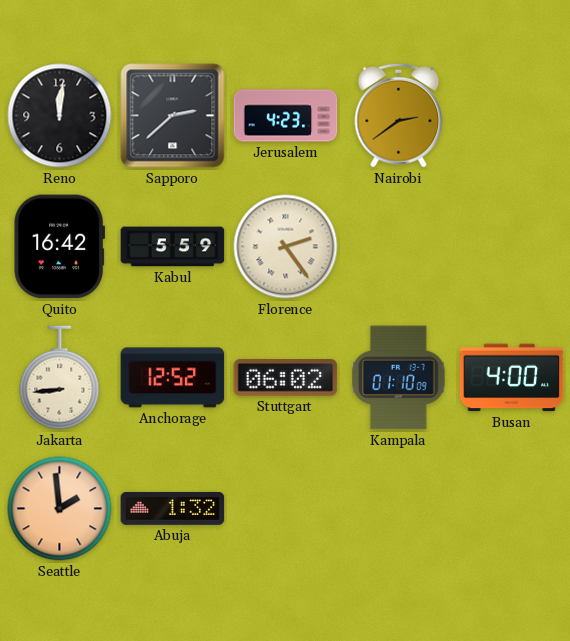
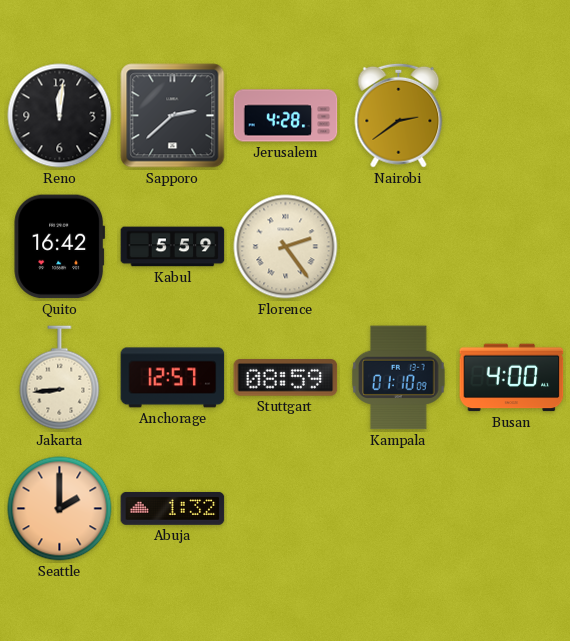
Jerusalem: 4:23 -> 4:28
Anchorage: 12:52 -> 12:57
Stuttgart: 06:02 -> 08:59
Seattle: 1:59 -> 2:00
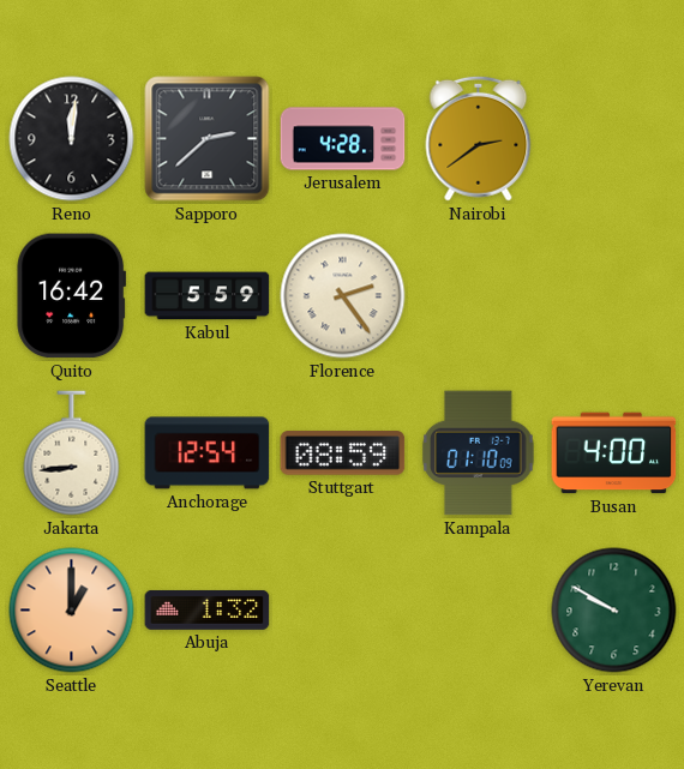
Anchorage: 12:57 -> 12:54
Seattle: 2:00 -> 1:00
Yerevan: none -> 9:50
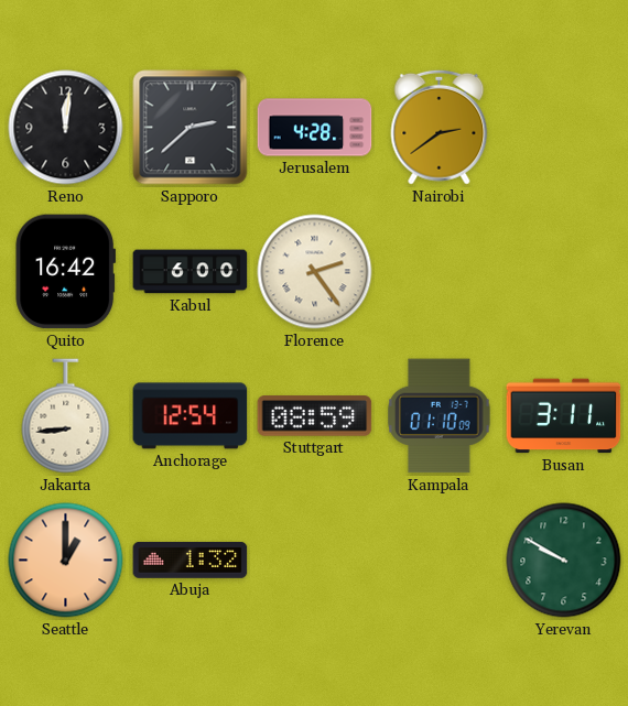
Kabul: 5:59 -> 6:00
Busan: 4:00 -> 3:11
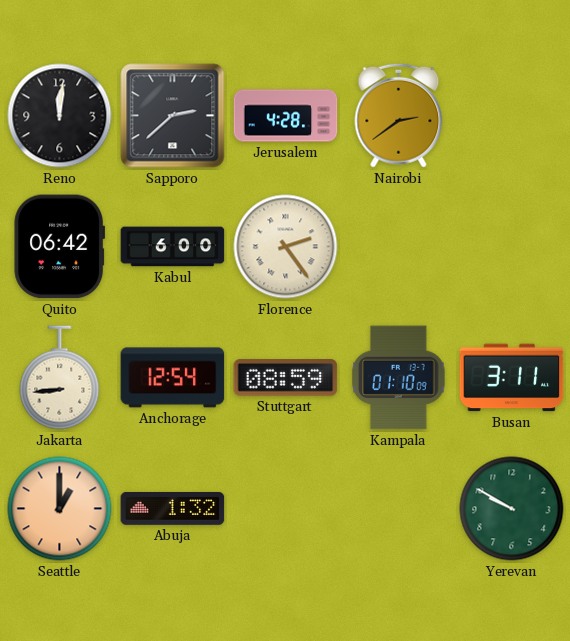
Quito: 16:42 -> 06:42
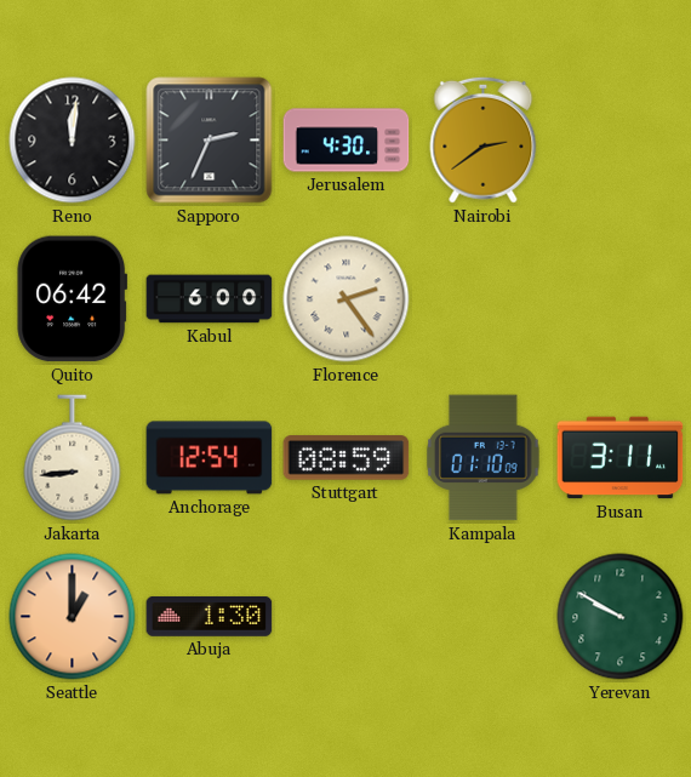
Sapporo: 2:38 -> 2:34
Jerusalem: 4:28 -> 4:30
Abuja: 1:32 -> 1:30
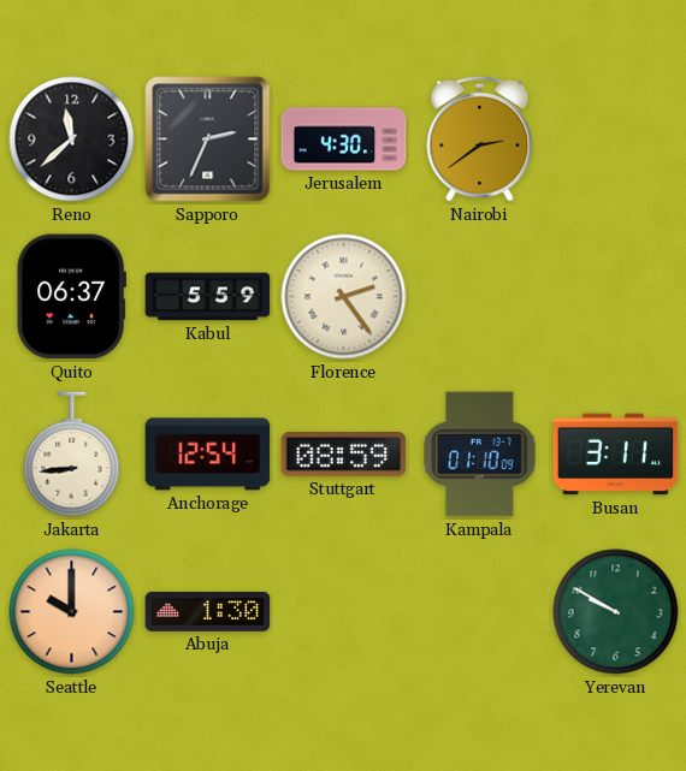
Reno: 12:01 -> 11:38
Quito: 06:42 -> 06:37
Kabul: 6:00 -> 5:59
Seattle: 1:00 -> 10:00
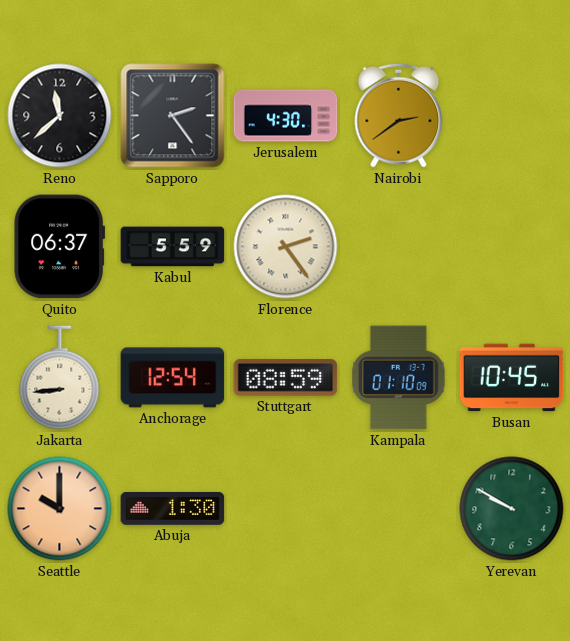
Sapporo: 2:34 -> 2:24
Busan: 3:11 -> 10:45
